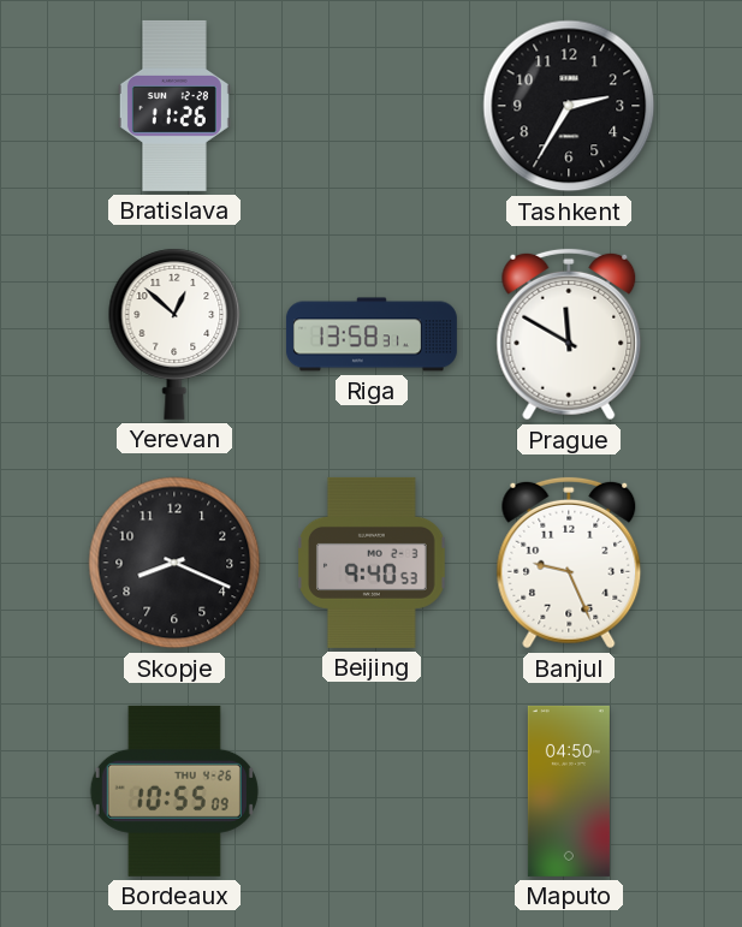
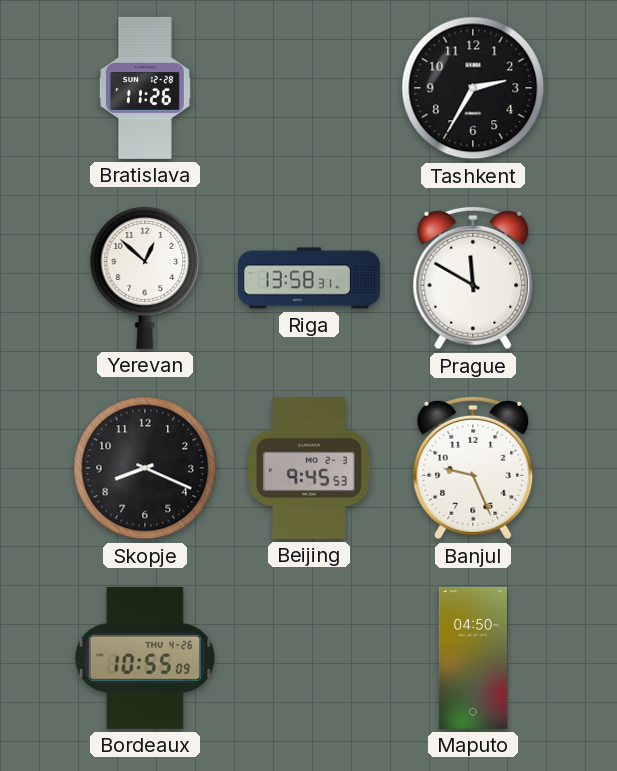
Beijing: 9:40 -> 9:45
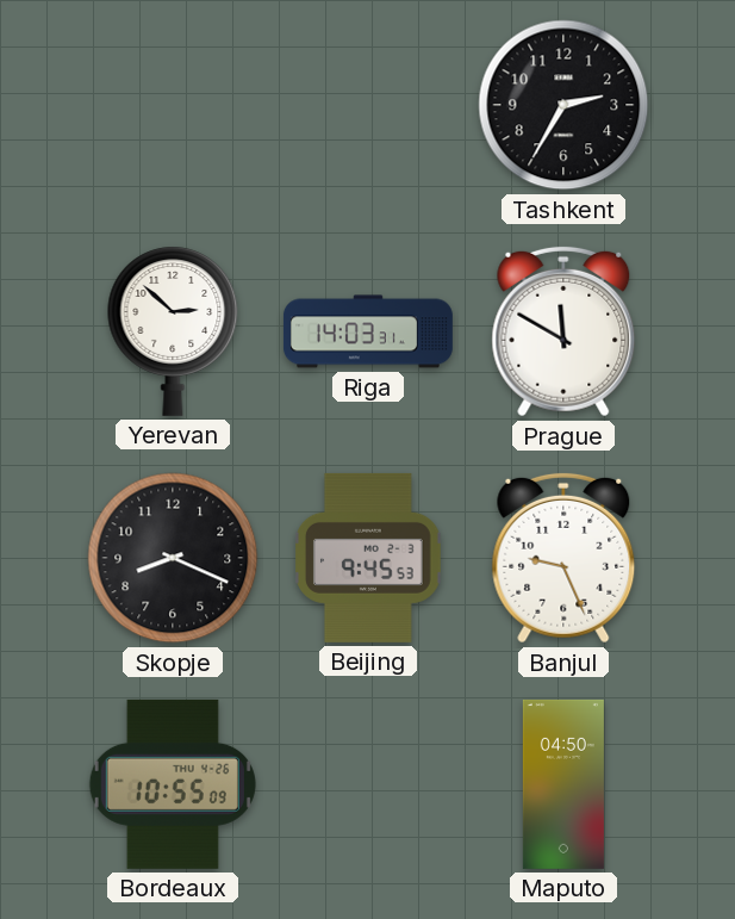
Bratislava: 11:26 -> none
Yerevan: 12:52 -> 2:52
Riga: 13:58 -> 14:03
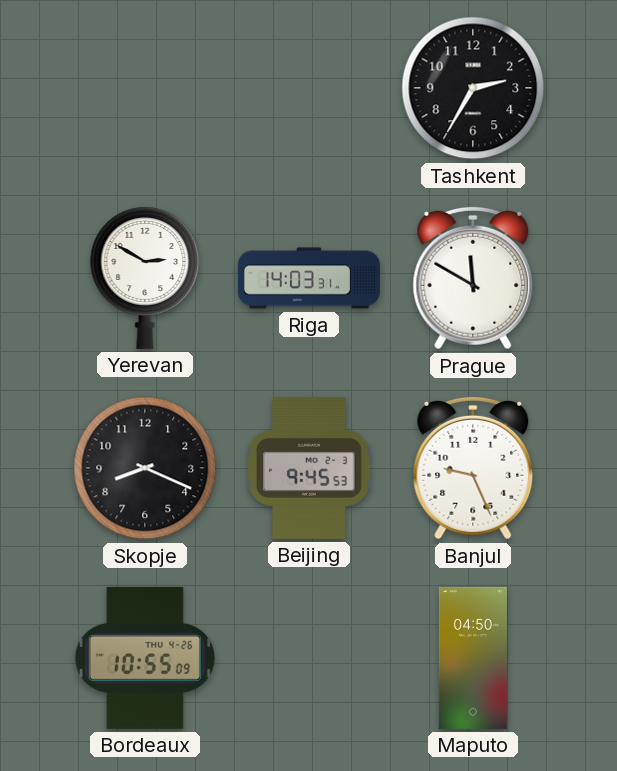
Yerevan: 2:52 -> 2:50
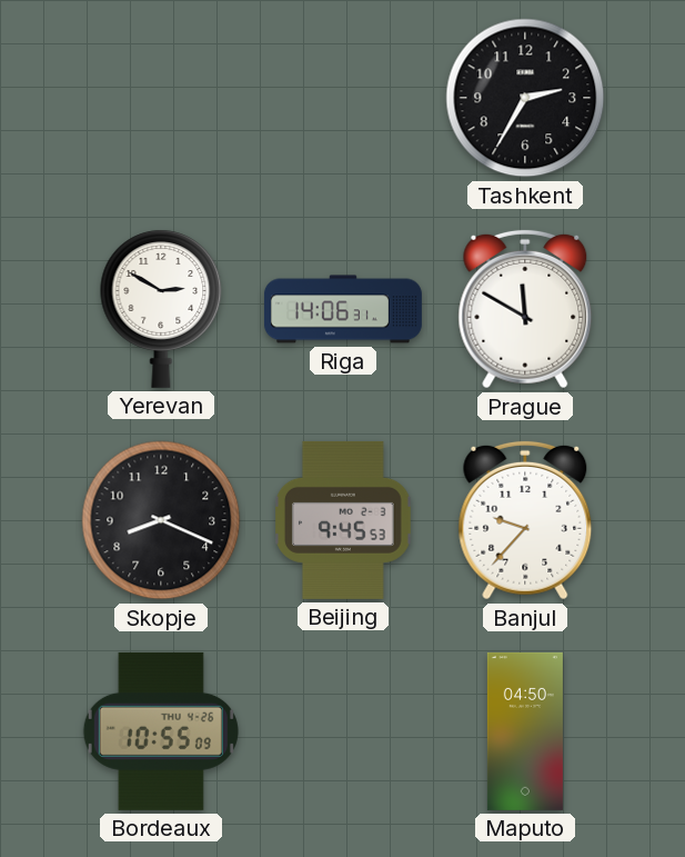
Riga: 14:03 -> 14:06
Banjul: 9:26 -> 9:37
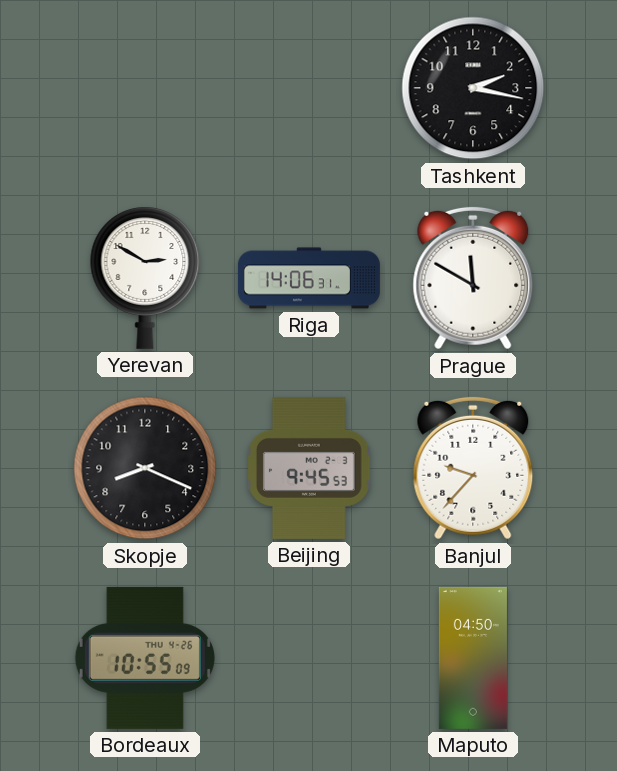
Tashkent: 2:35 -> 2:17
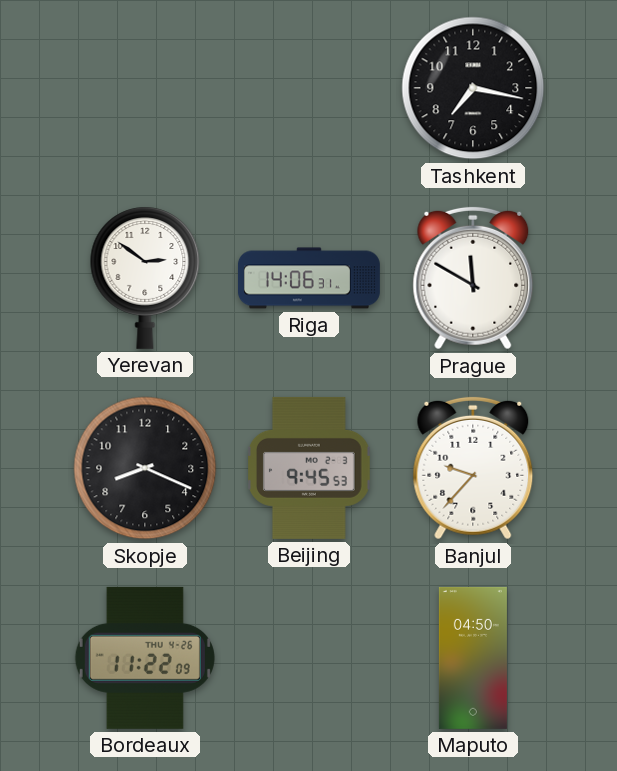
Tashkent: 2:17 -> 7:17
Yerevan: 2:50 -> 2:51
Bordeaux: 10:55 -> 11:22
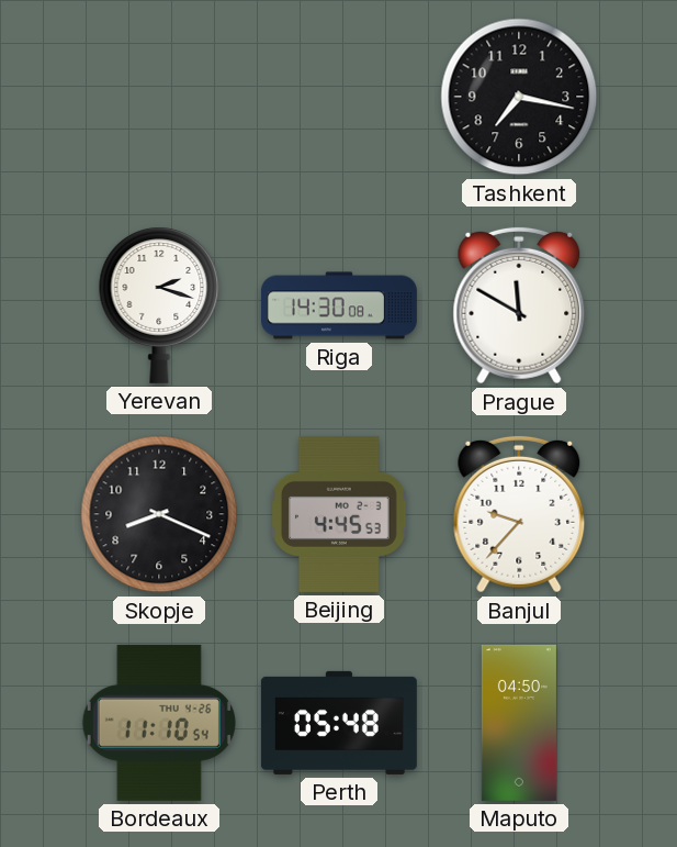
Yerevan: 2:51 -> 2:18
Riga: 14:06 -> 14:30
Beijing: 9:45 -> 4:45
Bordeaux: 11:22 -> 11:10
Perth: none -> 05:48
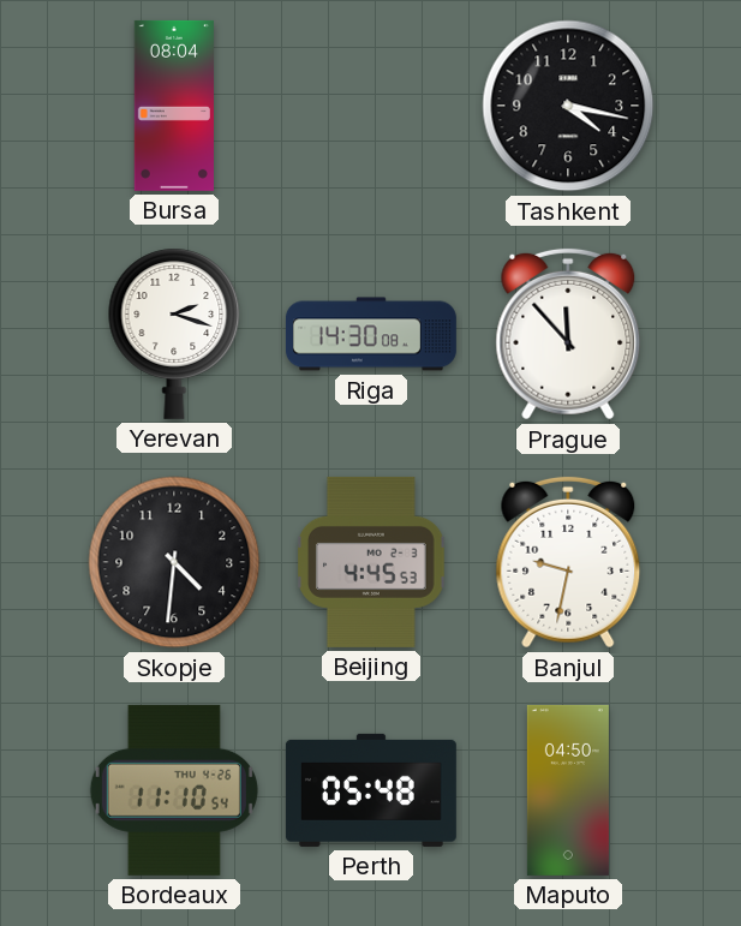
Bursa: none -> 08:04
Tashkent: 7:17 -> 4:17
Prague: 11:50 -> 11:53
Skopje: 8:19 -> 4:31
Banjul: 9:37 -> 9:32
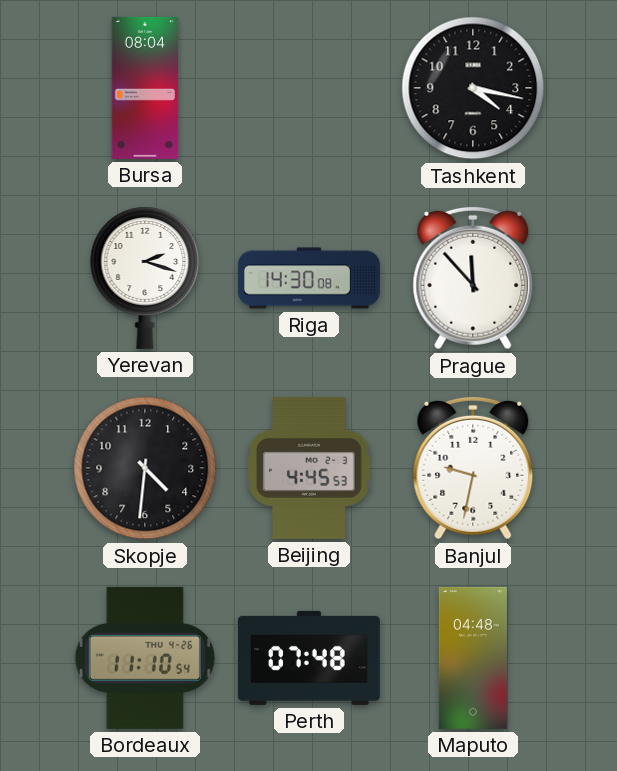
Perth: 05:48 -> 07:48
Maputo: 04:50 -> 04:48
